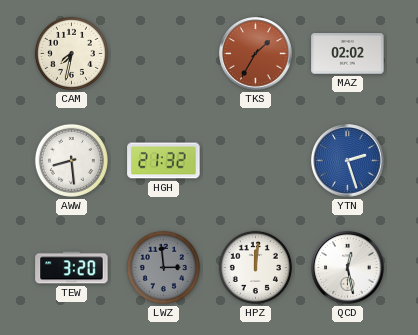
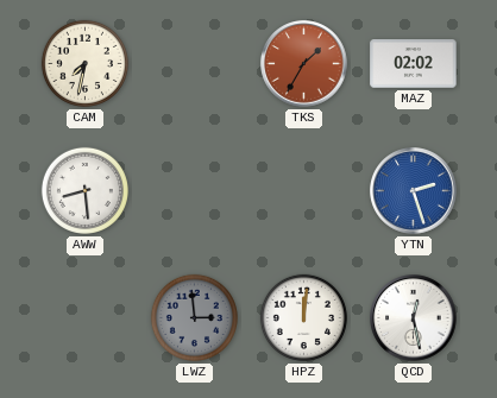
HGH: 21:32 -> none
TEW: 3:20 -> none
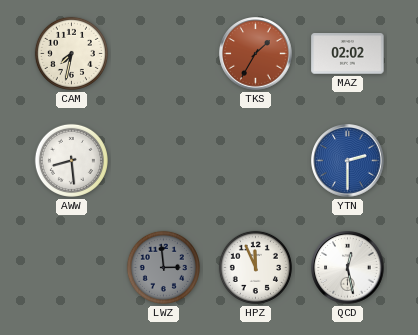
YTN: 2:27 -> 2:30
HPZ: 12:01 -> 11:56
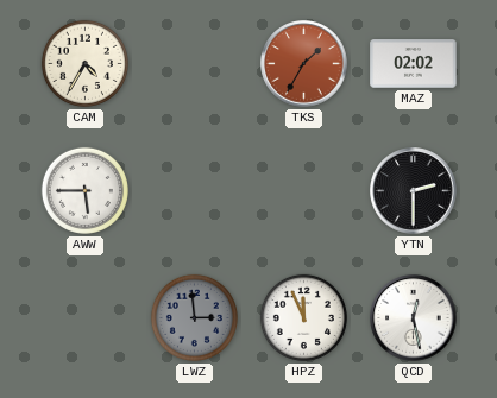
CAM: 7:32 -> 4:35
AWW: 8:29 -> 5:45
YTN dial: blue -> black
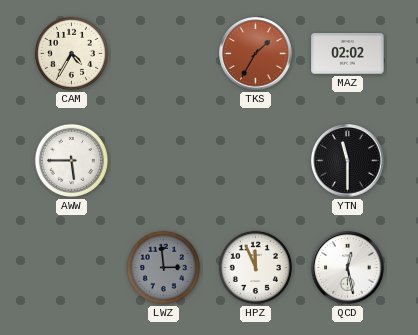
YTN: 2:30 -> 11:30
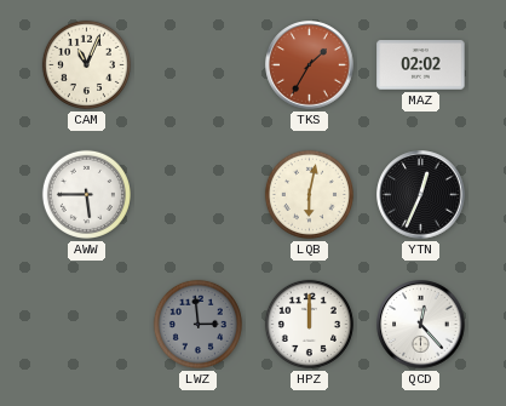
CAM: 4:35 -> 11:04
LQB: none -> 6:02
YTN: 11:30 -> 12:34
HPZ: 11:56 -> 12:00
QCD: 12:28 -> 12:23
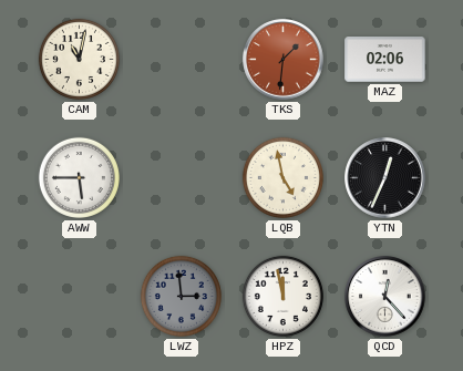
CAM: 11:04 -> 11:02
TKS: 1:35 -> 1:31
MAZ: 02:02 -> 02:06
LQB: 6:02 -> 4:58
HPZ: 12:00 -> 11:58
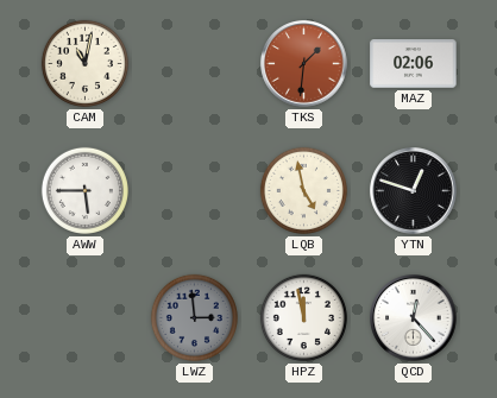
YTN: 12:34 -> 12:48
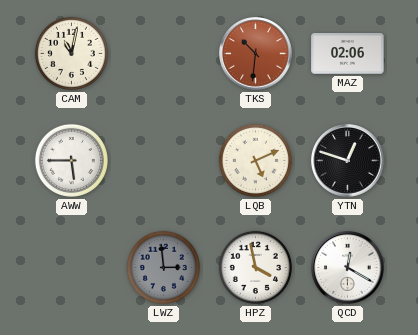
TKS: 1:31 -> 10:31
LQB: 4:58 -> 5:11
HPZ: 11:58 -> 3:58
QCD: 12:23 -> 12:20
